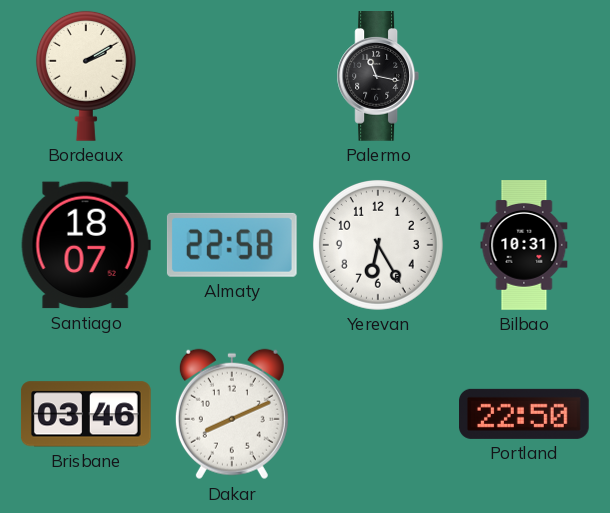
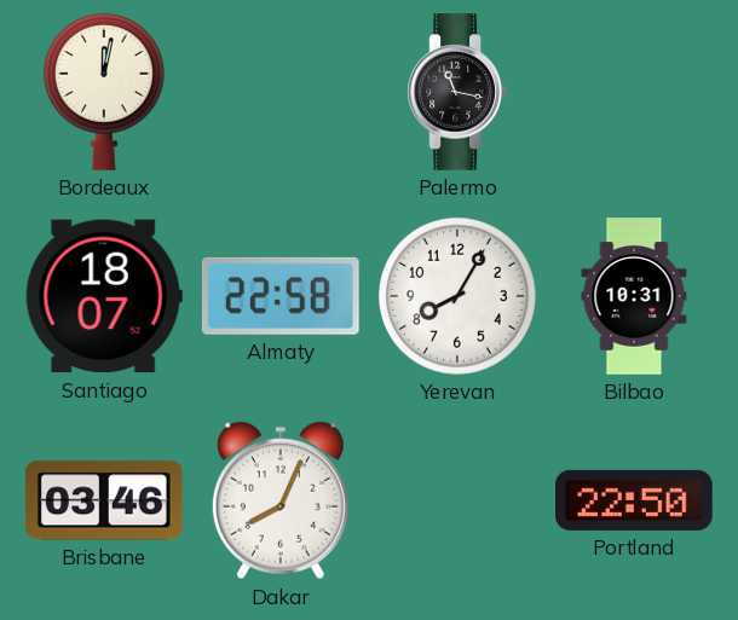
Bordeaux: 2:10 -> 12:02
Yerevan: 6:25 -> 8:05
Dakar: 8:11 -> 8:04
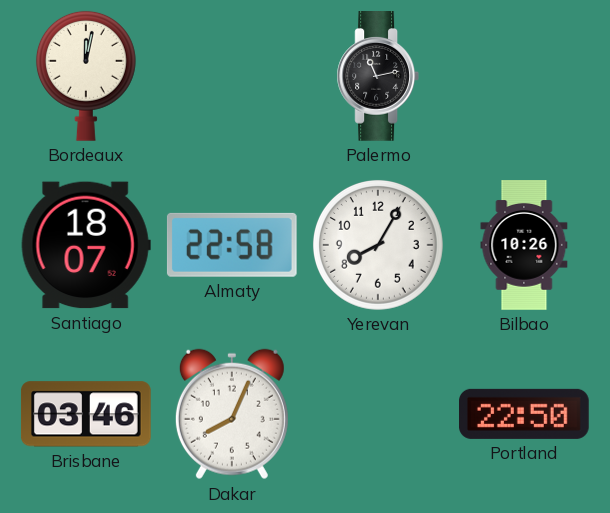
Palermo: 11:17 -> 11:13
Bilbao: 10:31 -> 10:26
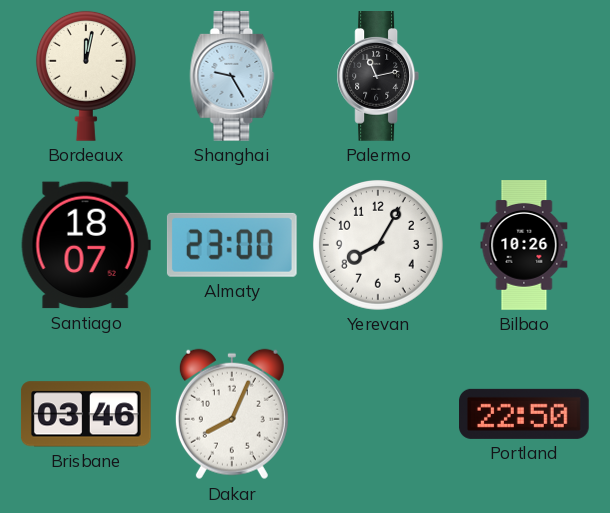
Shanghai: none -> 9:25
Almaty: 22:58 -> 23:00
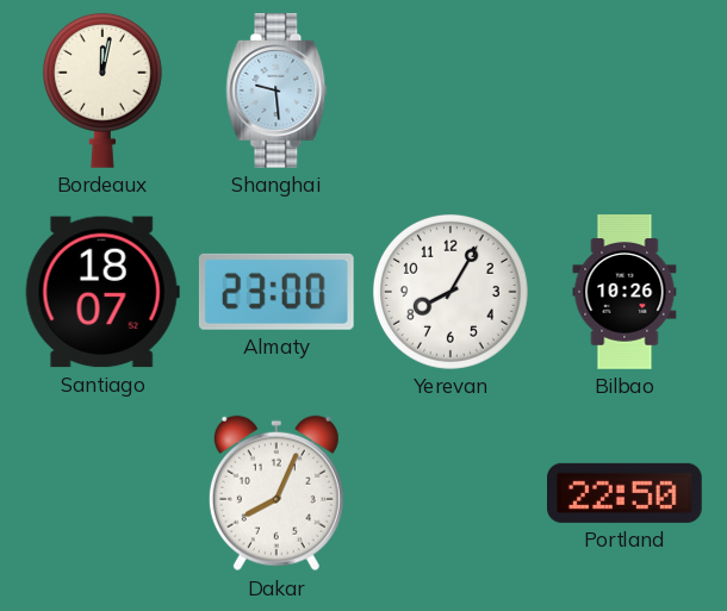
Shanghai: 9:25 -> 9:29
Palermo: 11:13 -> none
Brisbane: 03:46 -> none
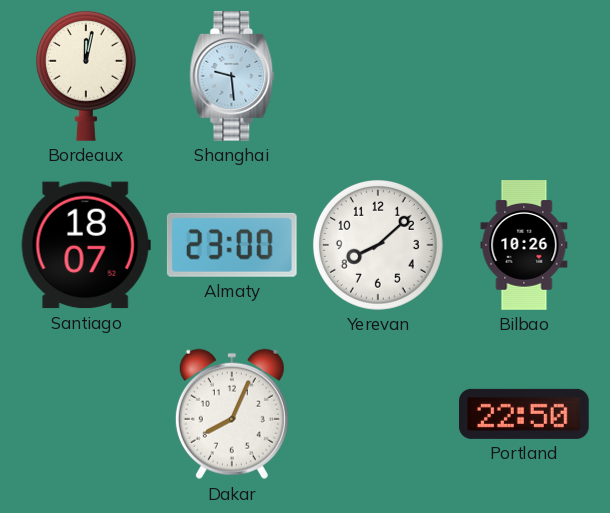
Yerevan: 8:05 -> 8:08
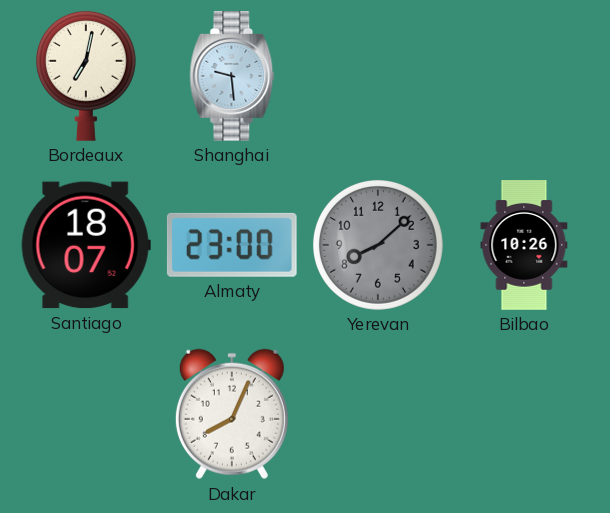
Bordeaux: 12:02 -> 7:02
Yerevan dial: white -> grey
Portland: 22:50 -> none
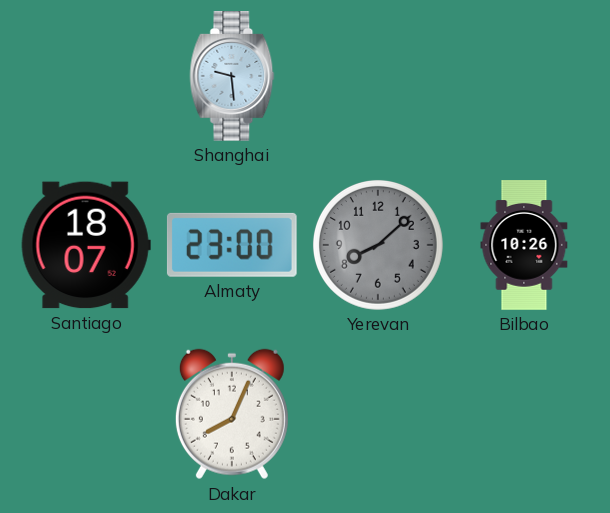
Bordeaux: 7:02 -> none
